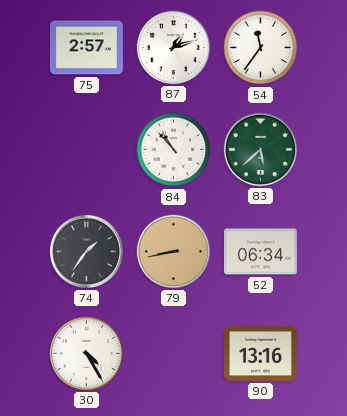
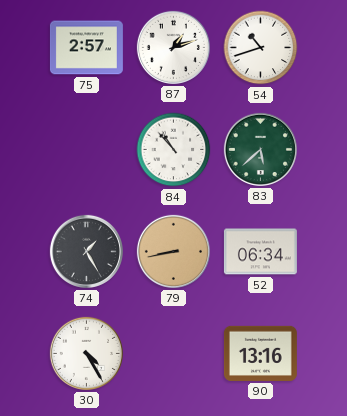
54: 11:36 -> 10:42
74: 1:36 -> 1:25
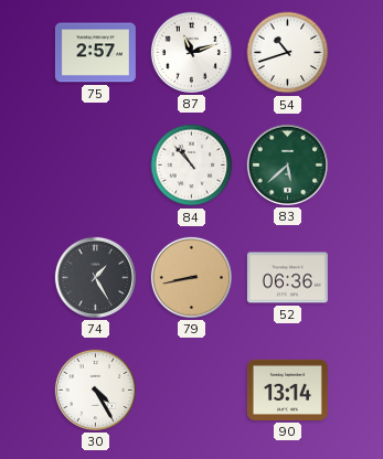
87: 1:12 -> 11:12
52: 06:34 -> 06:36
90: 13:16 -> 13:14
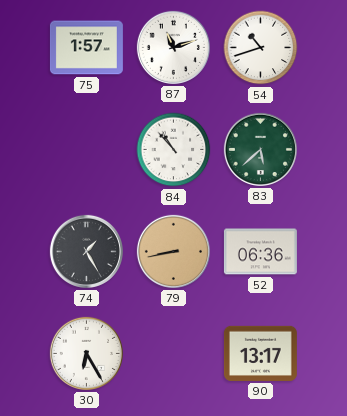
75: 2:57 -> 1:57
30: 4:25 -> 6:25
90: 13:14 -> 13:17
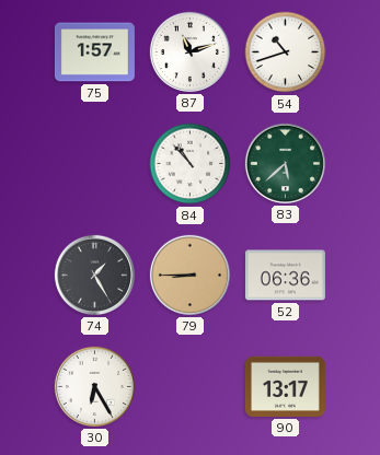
79: 8:43 -> 8:45
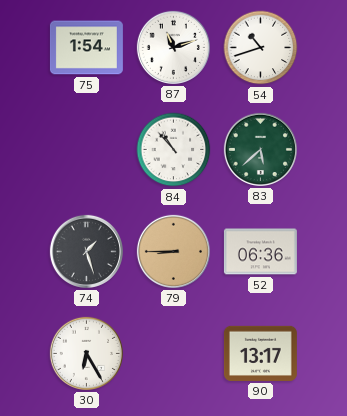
75: 1:57 -> 1:54
74: 1:25 -> 1:27
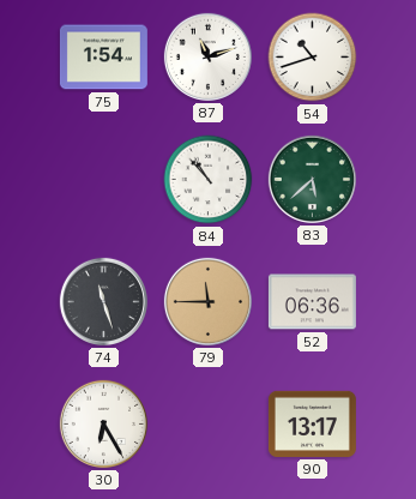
74: 1:27 -> 11:27
79: 8:45 -> 11:45
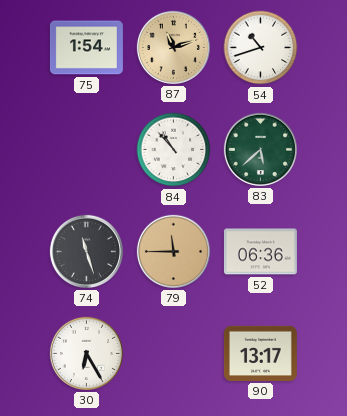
87 dial: white -> champagne
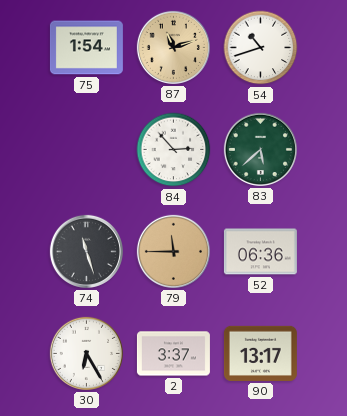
84: 10:53 -> 2:53
2: none -> 3:37
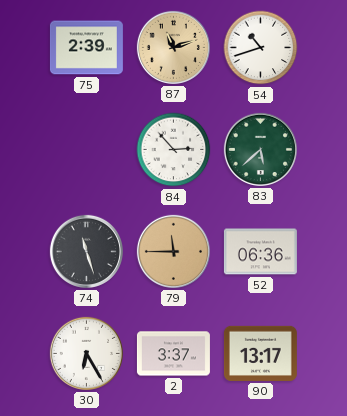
75: 1:54 -> 2:39
